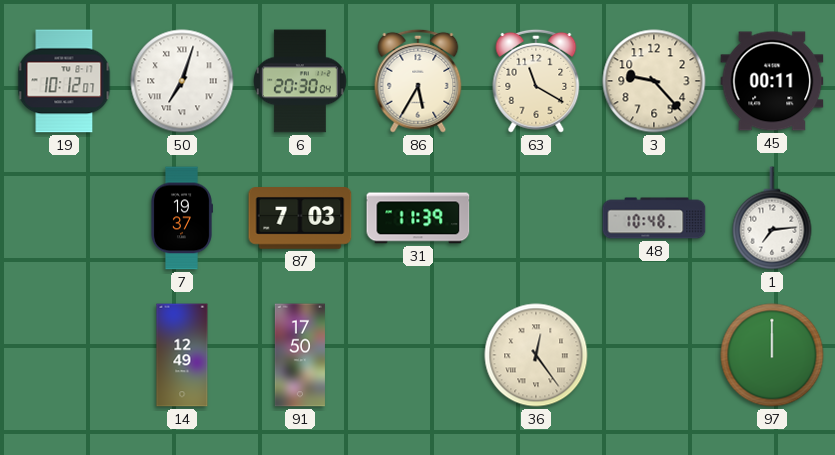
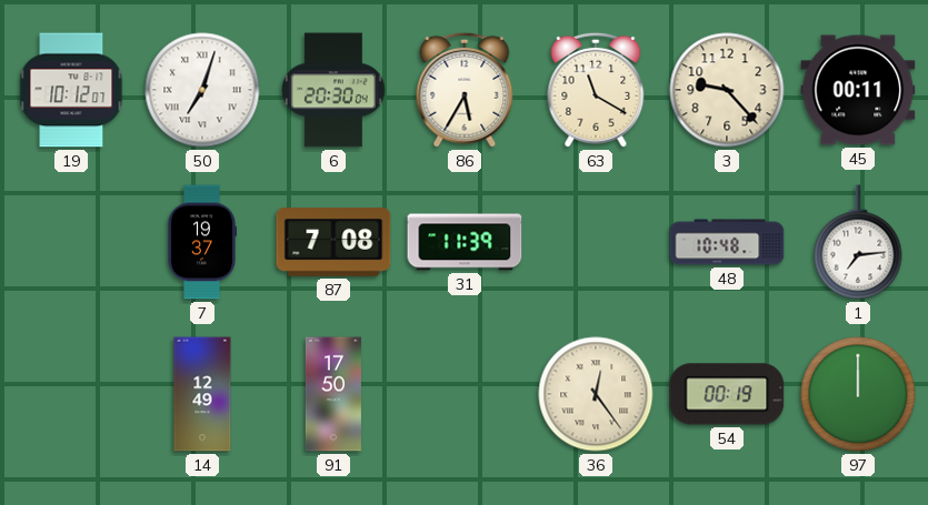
87: 7:03 -> 7:08
54: none -> 00:19
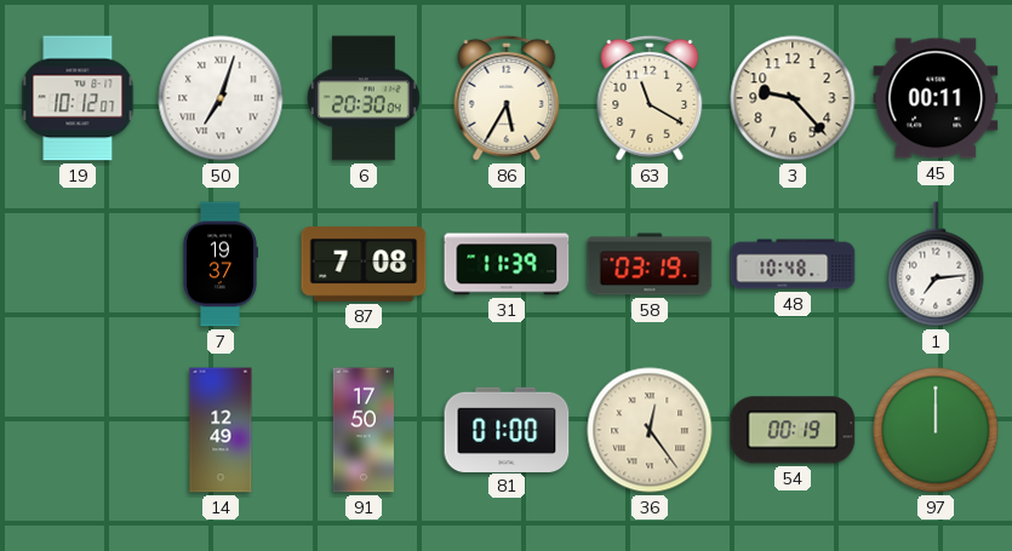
58: none -> 03:19
81: none -> 01:00
